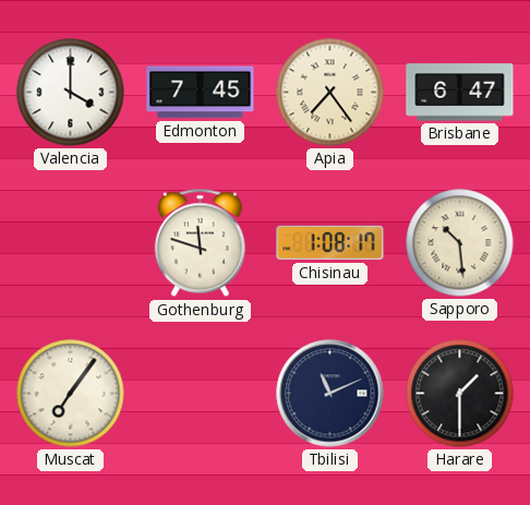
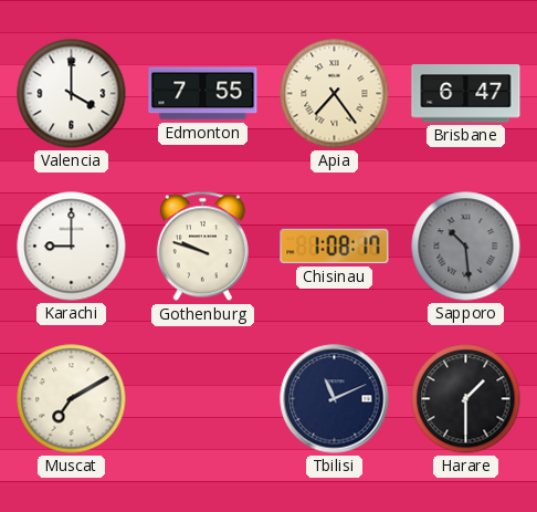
Edmonton: 7:45 -> 7:55
Karachi: none -> 9:00
Gothenburg: 11:48 -> 9:48
Sapporo dial: cream -> grey
Muscat: 7:06 -> 7:10
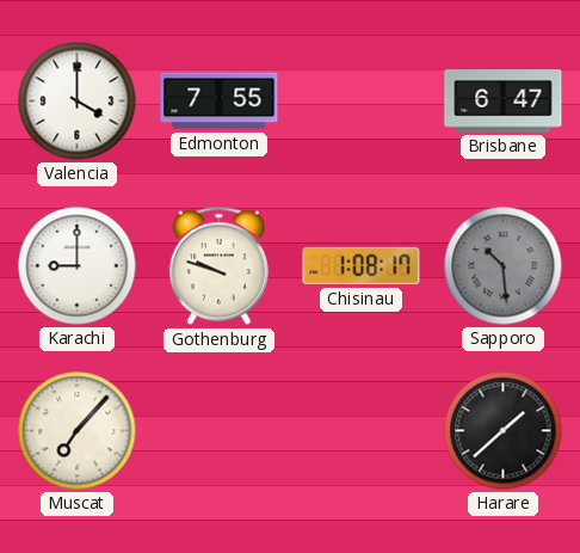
Apia: 7:24 -> none
Muscat: 7:10 -> 7:07
Tbilisi: 11:11 -> none
Harare: 1:30 -> 1:38
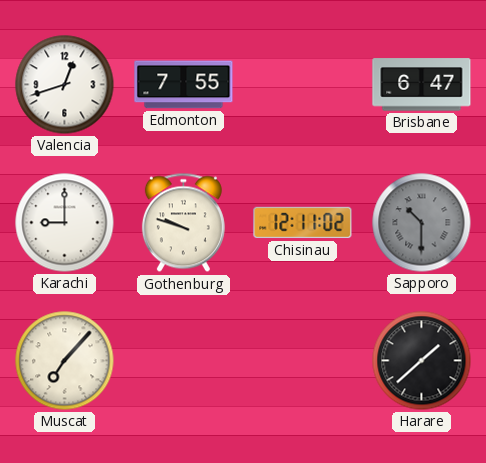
Valencia: 4:00 -> 12:42
Chisinau: 1:08 -> 12:11
Sapporo: 10:29 -> 10:30
